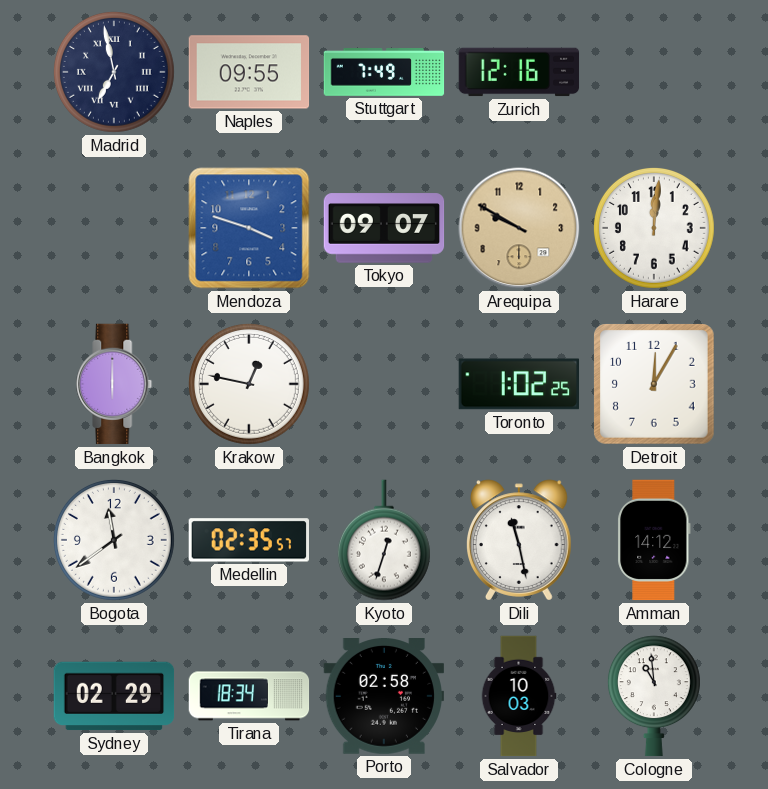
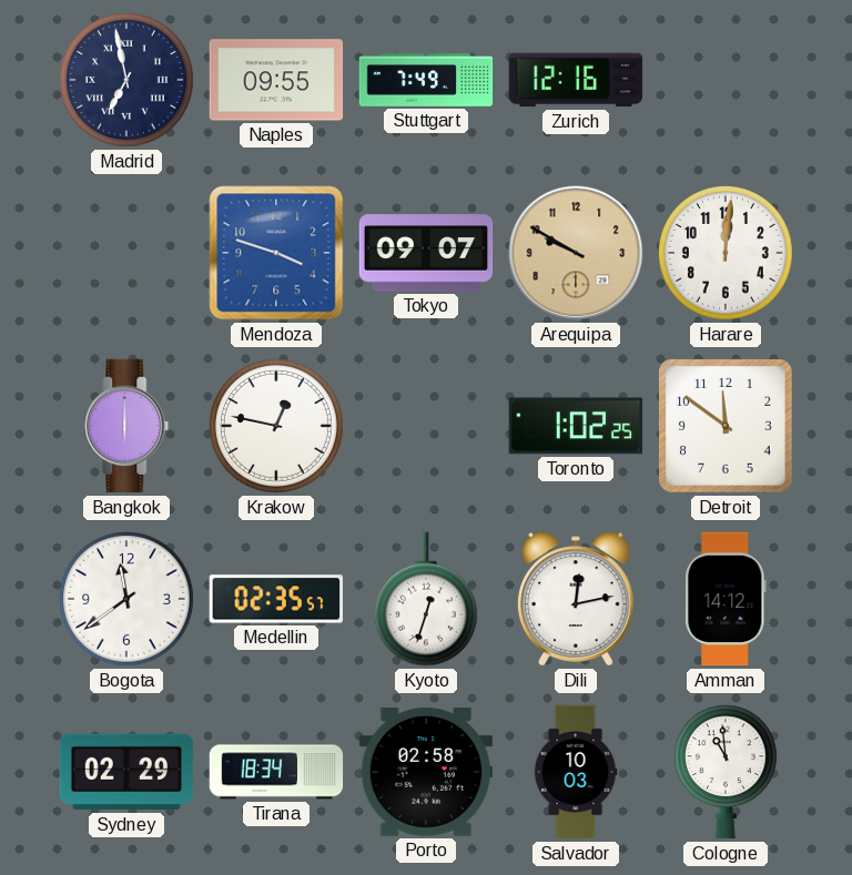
Detroit: 12:05 -> 11:51
Dili: 11:28 -> 12:13
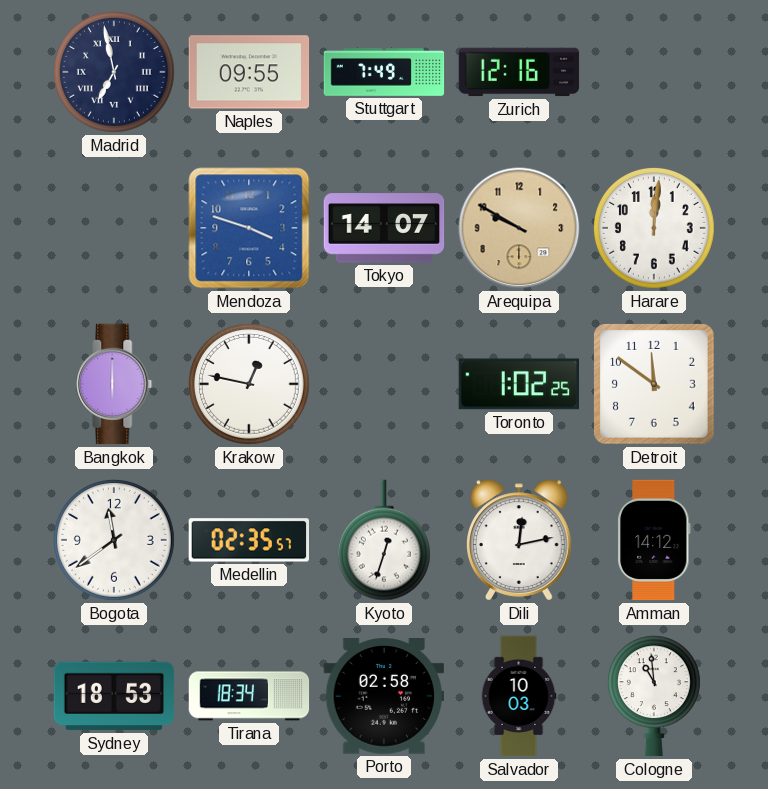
Tokyo: 09:07 -> 14:07
Sydney: 02:29 -> 18:53
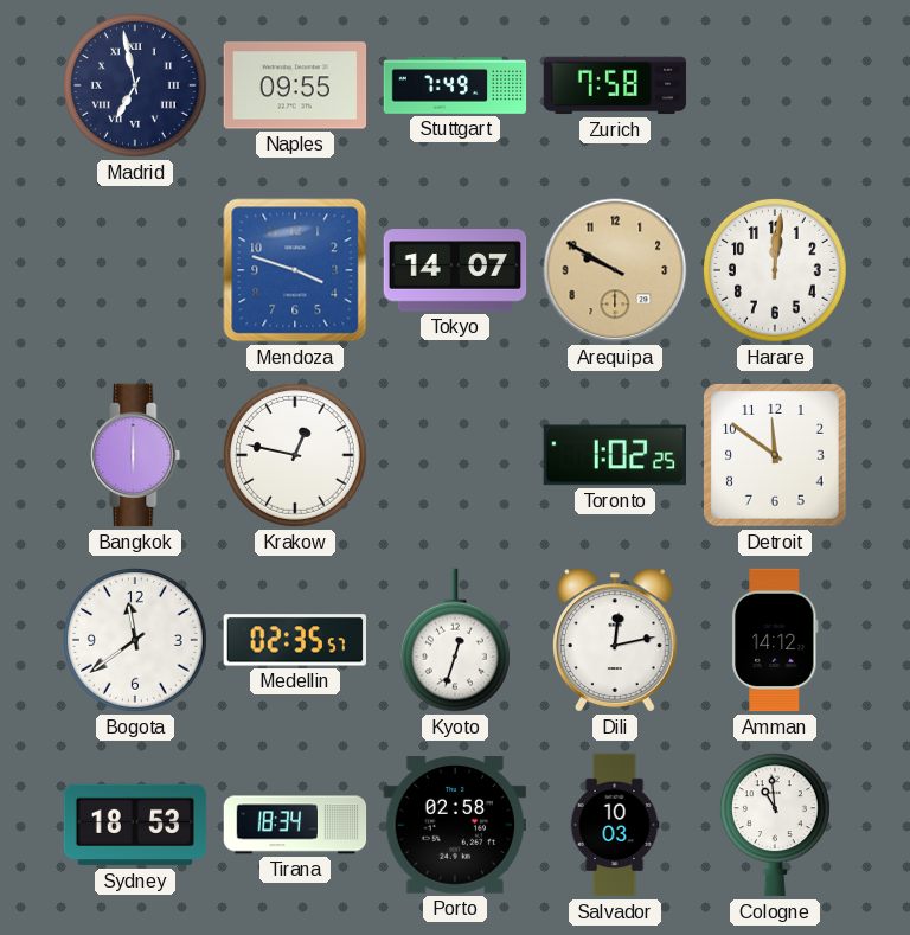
Zurich: 12:16 -> 7:58
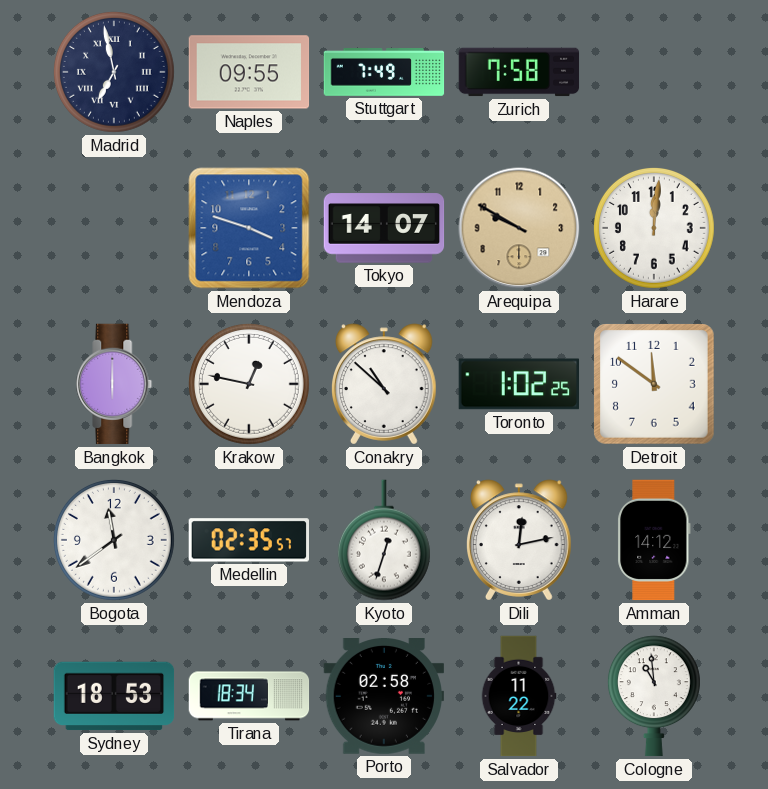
Conakry: none -> 10:52
Salvador: 10:03 -> 11:22
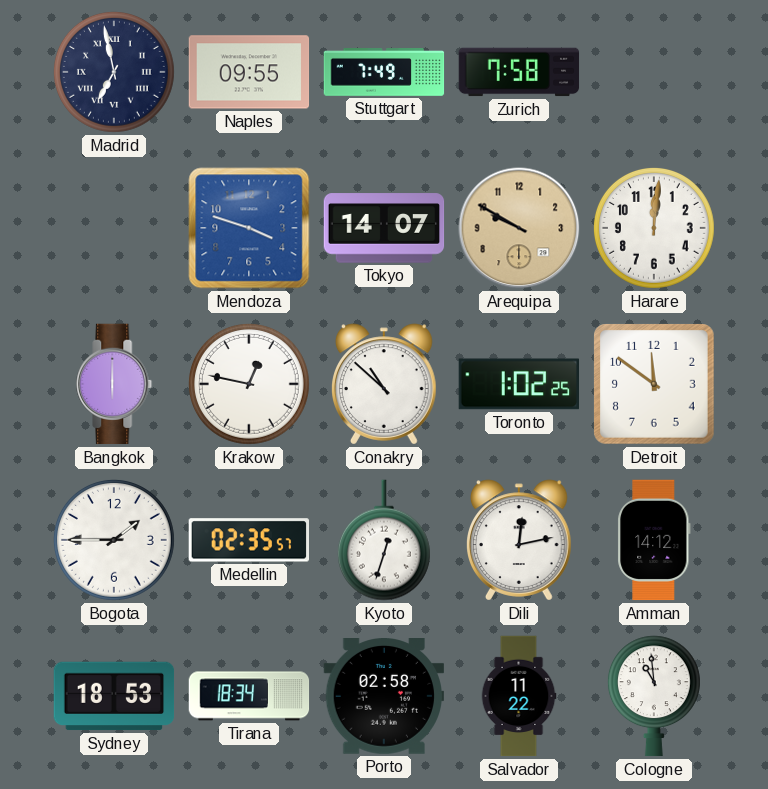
Bogota: 11:39 -> 1:45
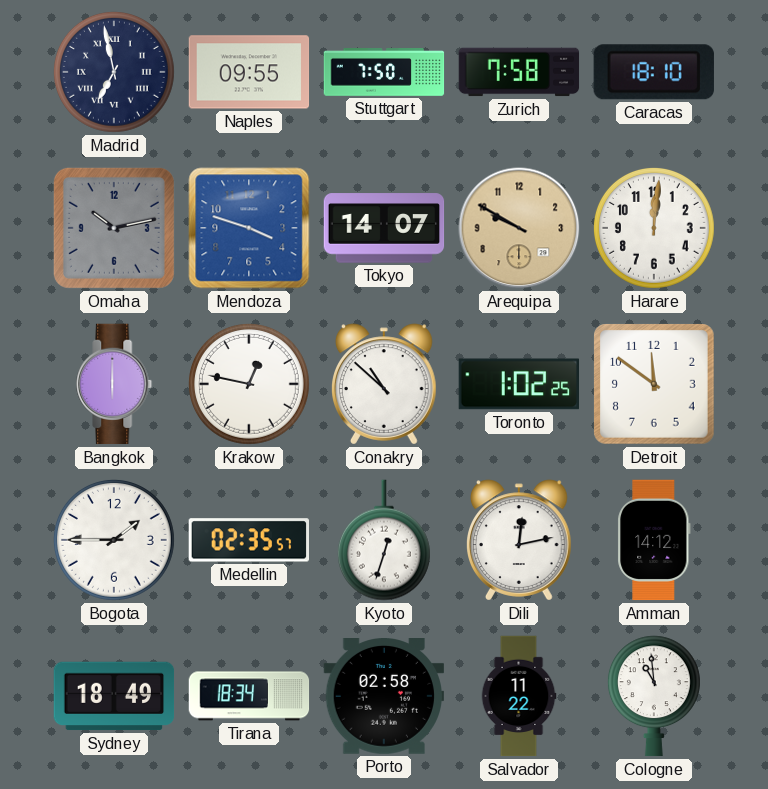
Stuttgart: 7:49 -> 7:50
Caracas: none -> 18:10
Omaha: none -> 10:13
Sydney: 18:53 -> 18:49
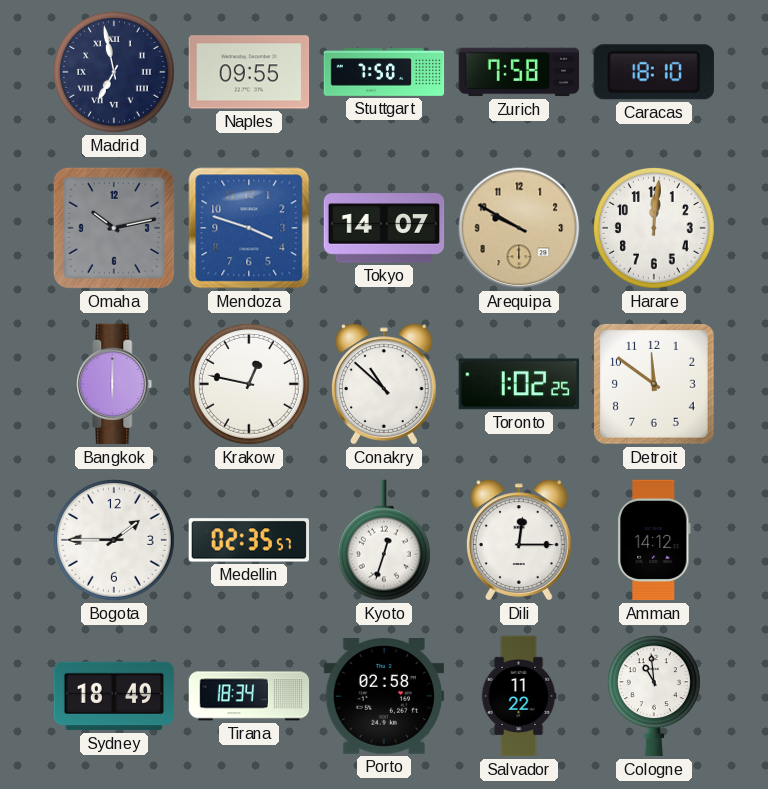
Dili: 12:13 -> 12:15
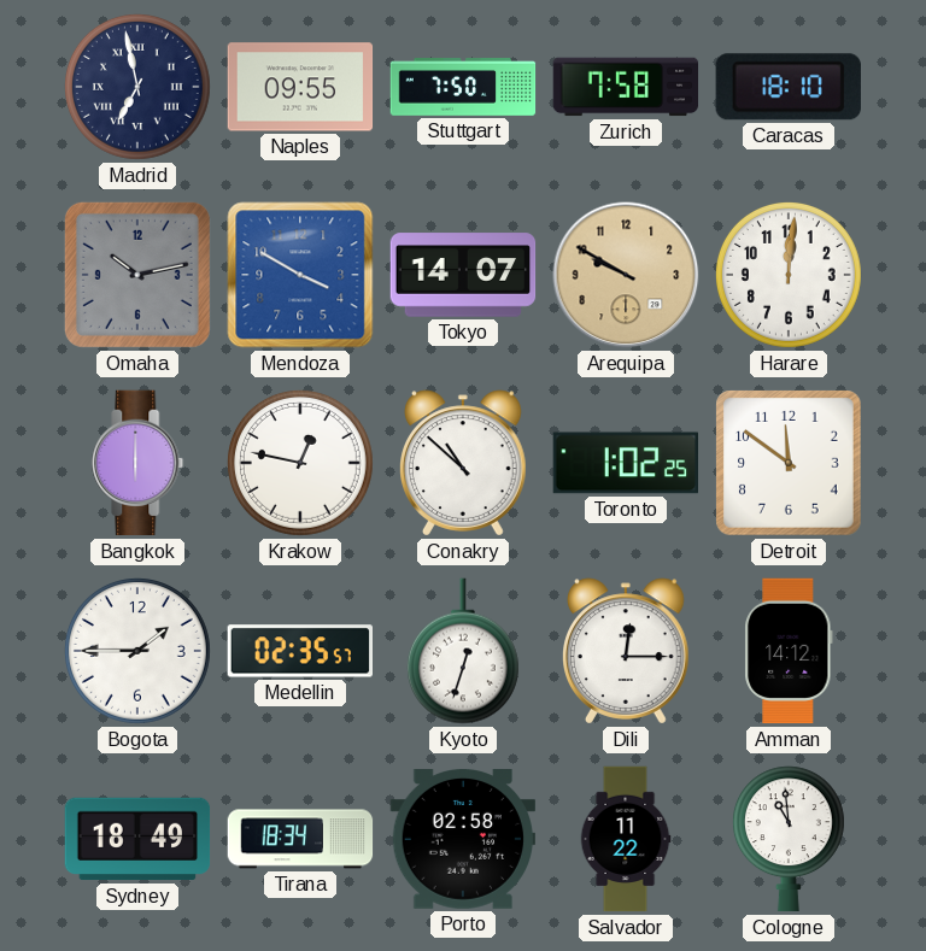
Mendoza: 3:48 -> 3:50
